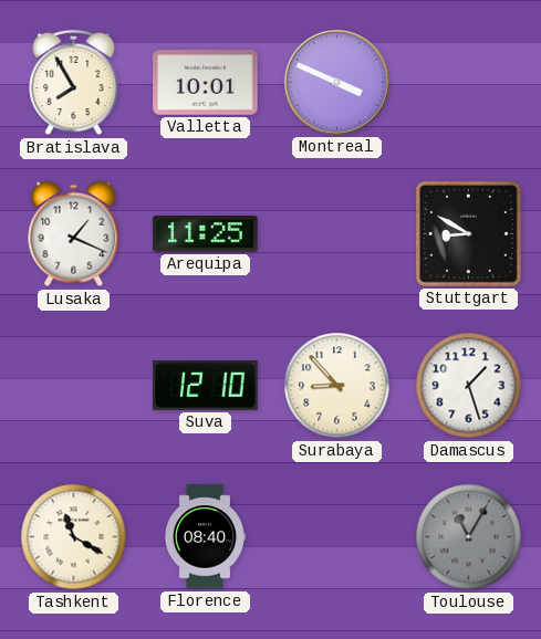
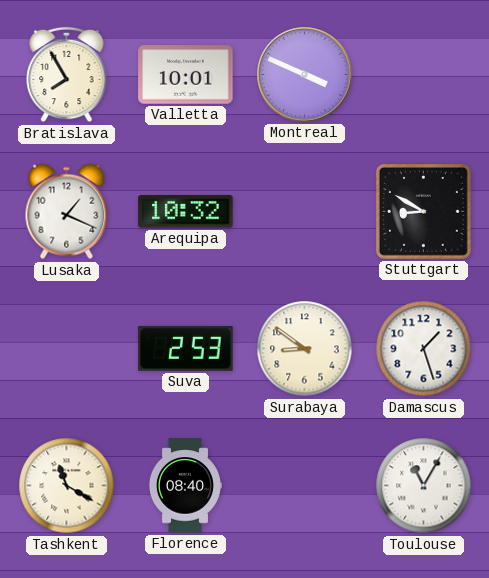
Arequipa: 11:25 -> 10:32
Suva: 12:10 -> 2:53
Surabaya: 8:53 -> 8:51
Toulouse dial: grey -> white
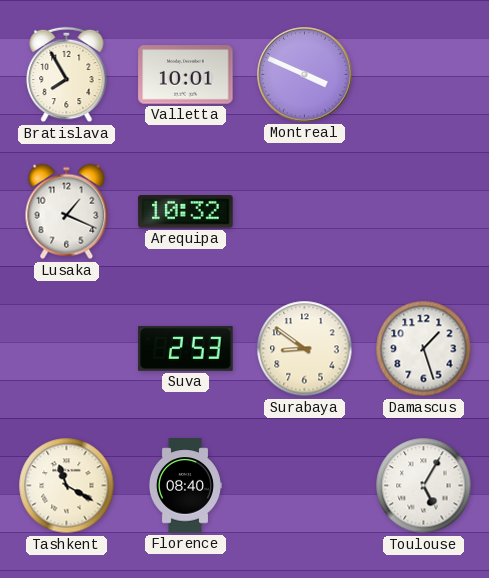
Stuttgart: 8:50 -> none
Toulouse: 11:05 -> 5:05
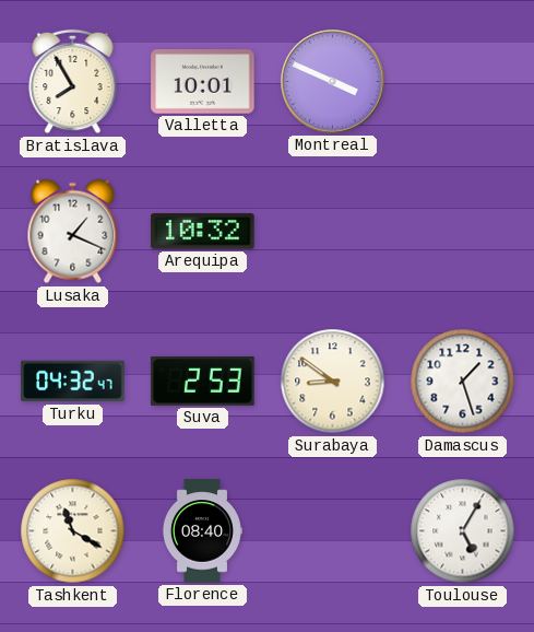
Turku: none -> 04:32
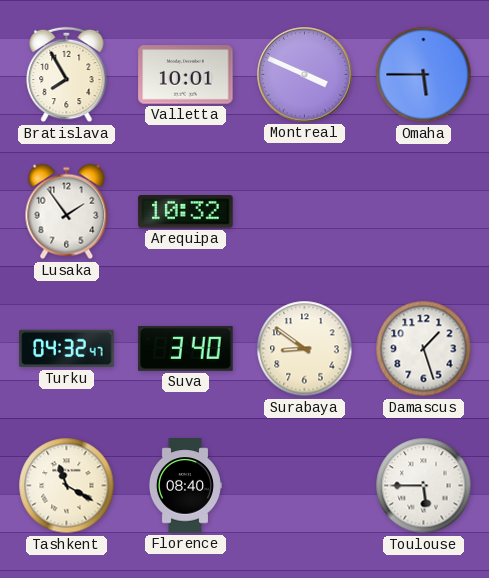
Omaha: none -> 5:45
Lusaka: 1:19 -> 1:54
Suva: 2:53 -> 3:40
Toulouse: 5:05 -> 5:45
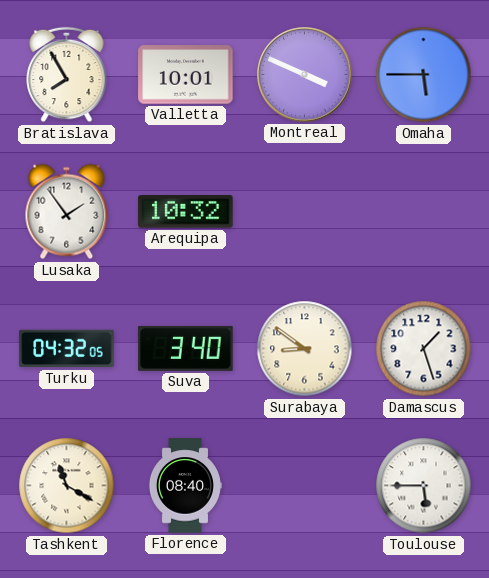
Turku: 04:32:47 -> 04:32:05
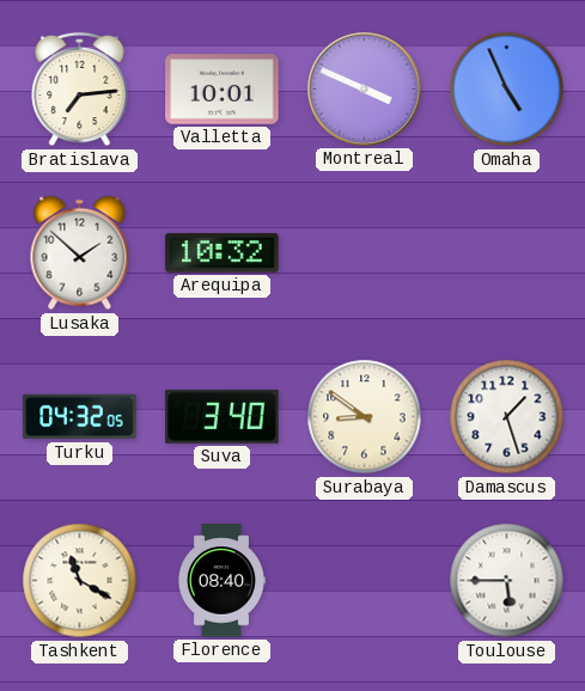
Bratislava: 7:55 -> 7:14
Omaha: 5:45 -> 4:56
Lusaka: 1:54 -> 1:52
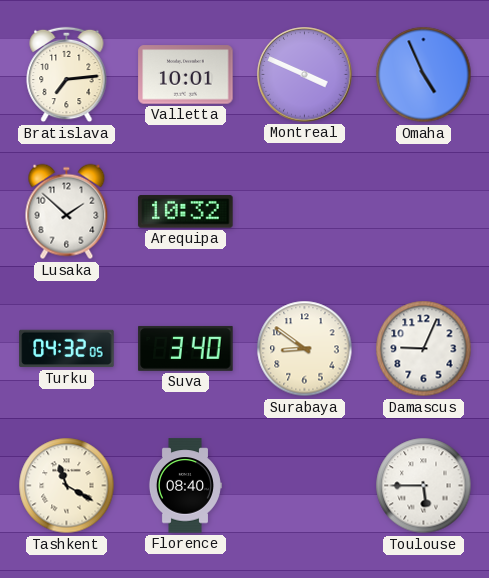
Damascus: 1:27 -> 9:04
